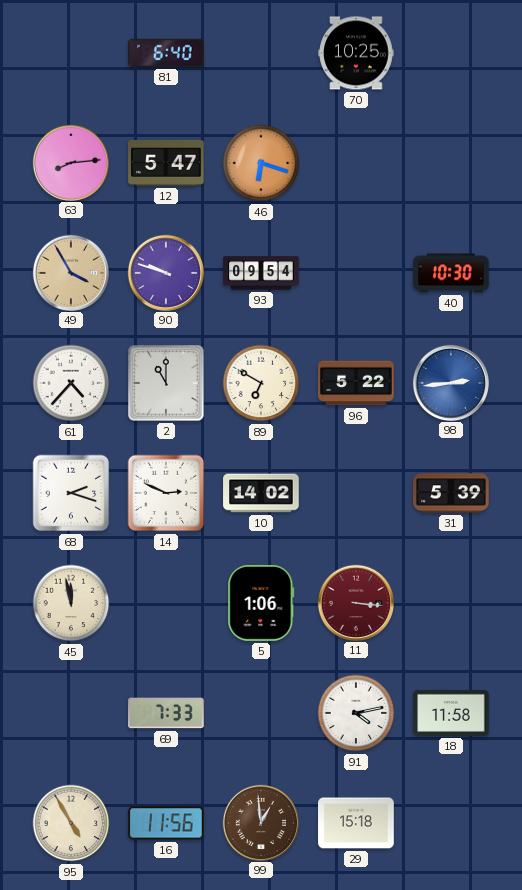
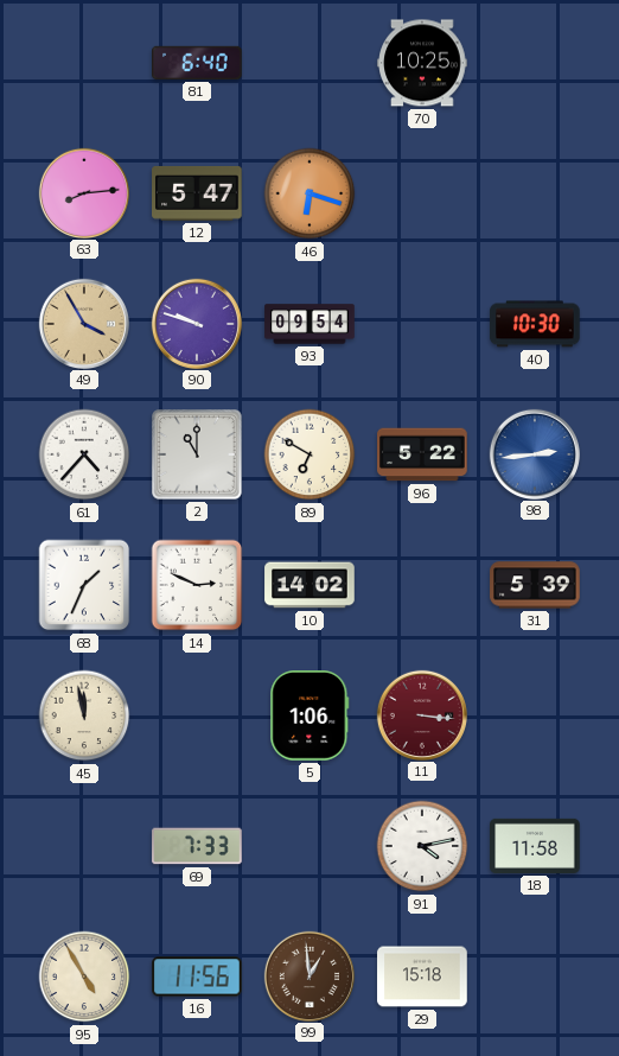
68: 2:18 -> 1:34
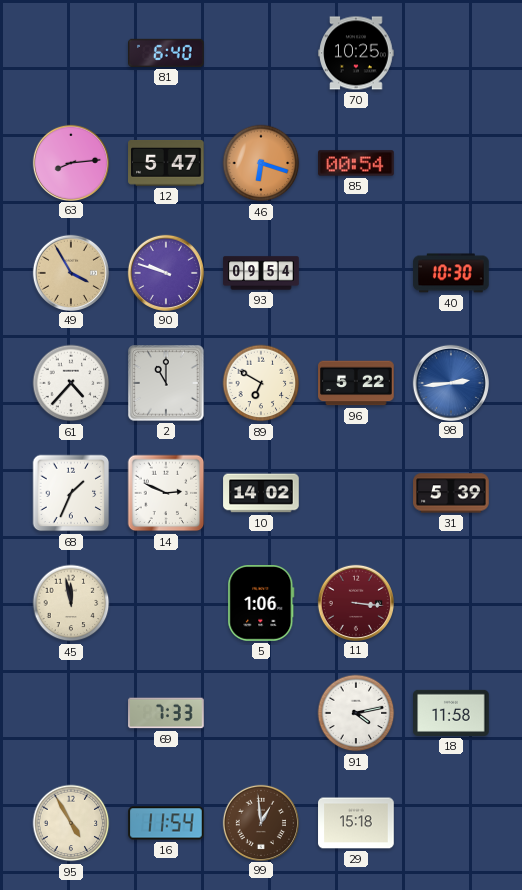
85: none -> 00:54
16: 11:56 -> 11:54
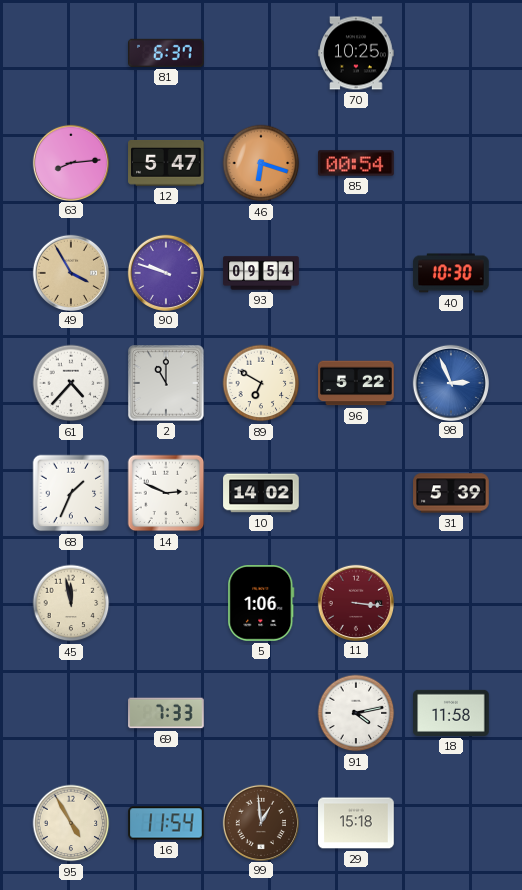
81: 6:40 -> 6:37
98: 2:44 -> 2:56
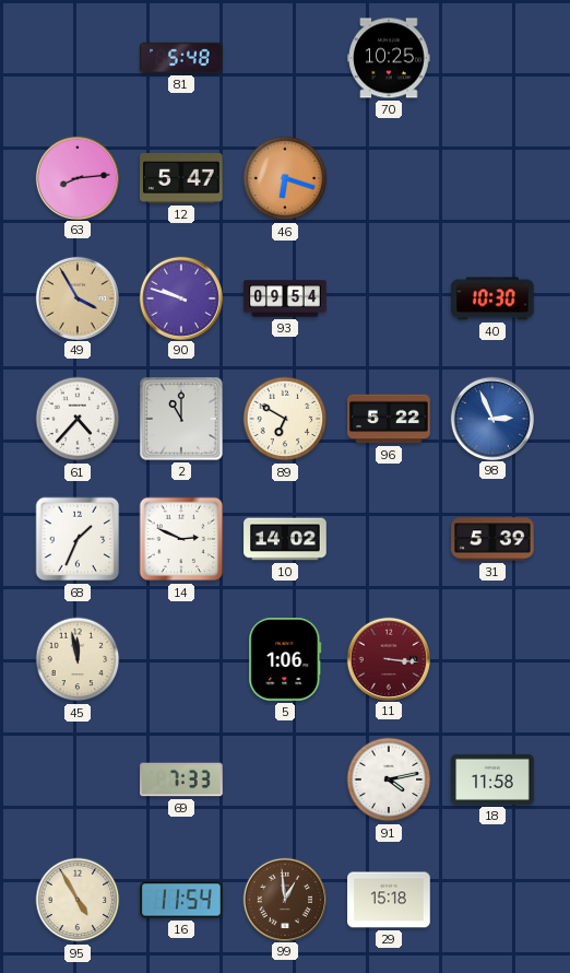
81: 6:37 -> 5:48
85: 00:54 -> none
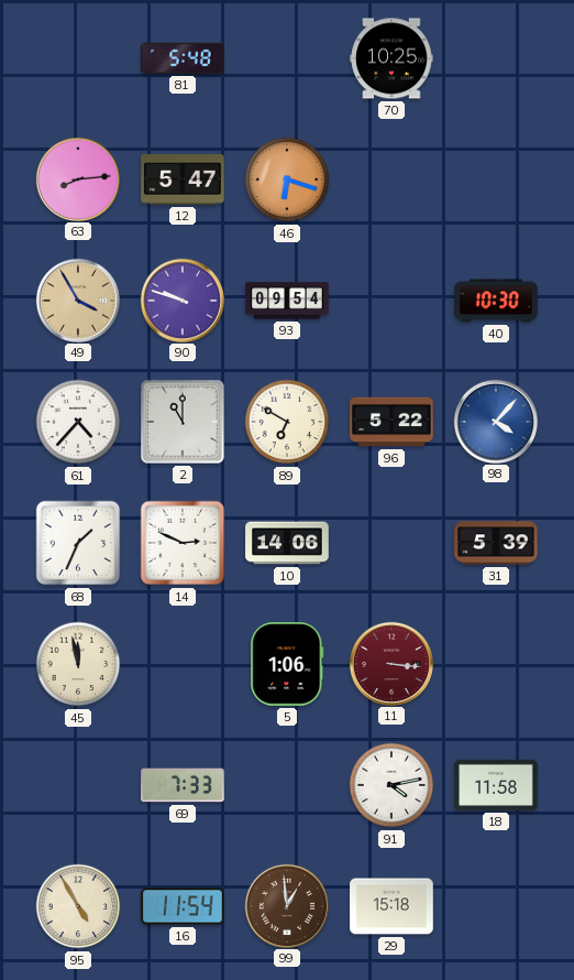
98: 2:56 -> 4:07
10: 14:02 -> 14:06
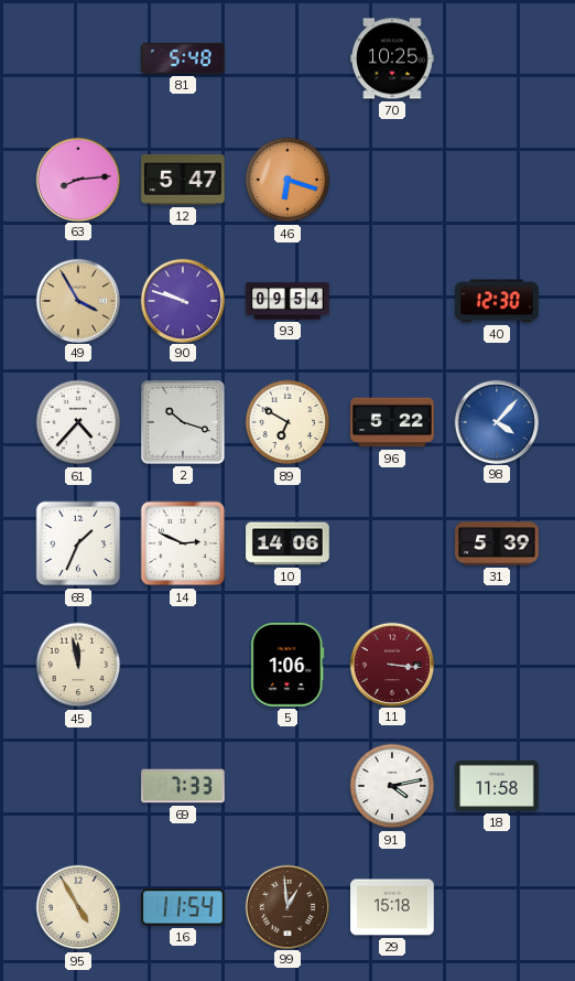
40: 10:30 -> 12:30
2: 11:00 -> 10:18
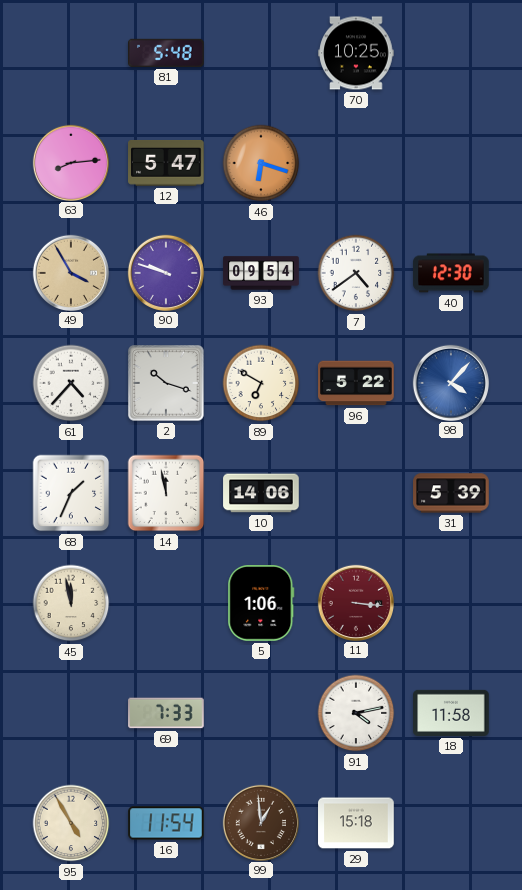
7: none -> 4:39
14: 2:49 -> 11:58
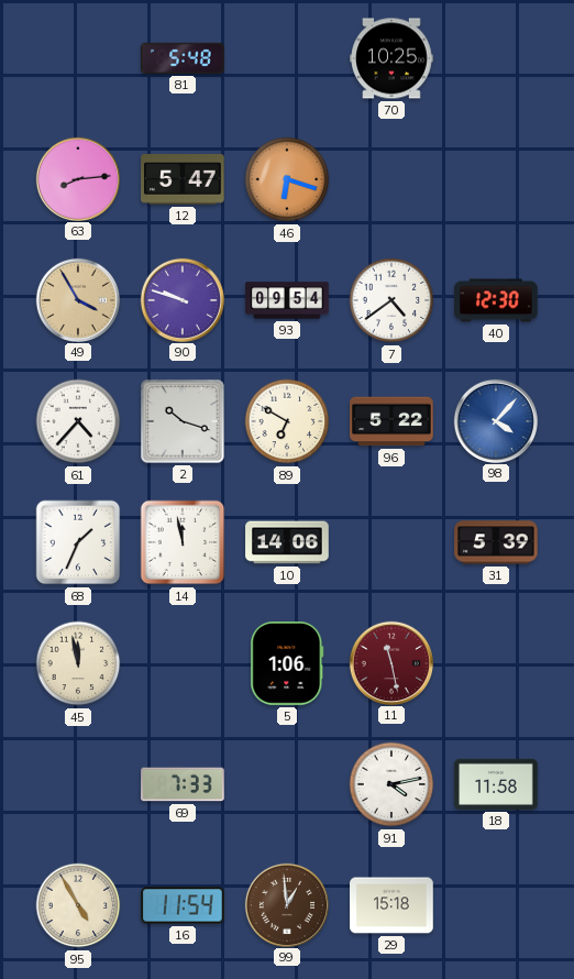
11: 3:16 -> 11:28
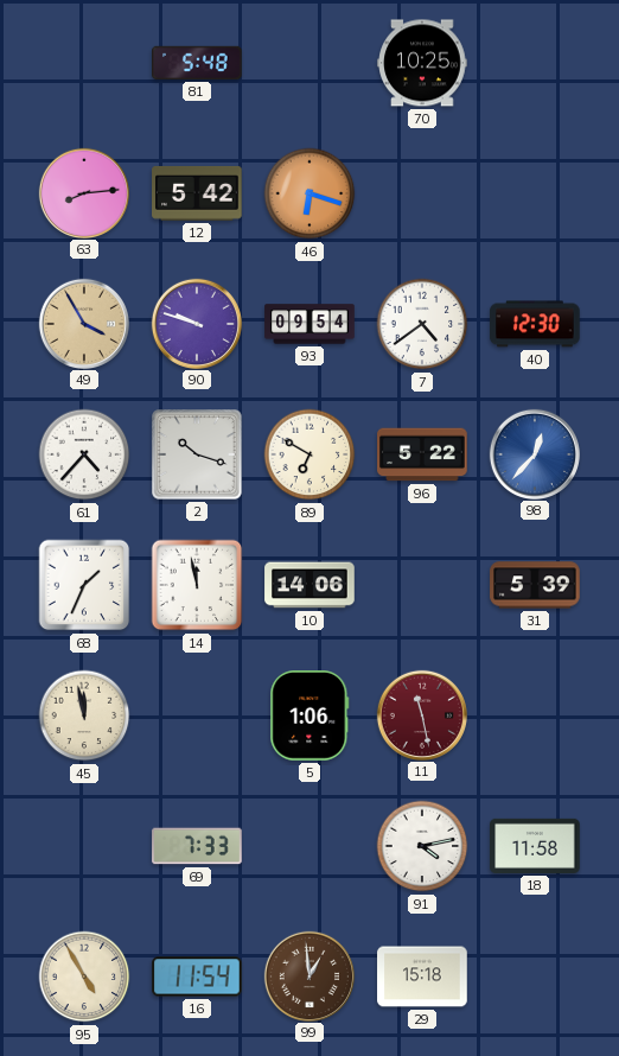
12: 5:47 -> 5:42
98: 4:07 -> 12:37
